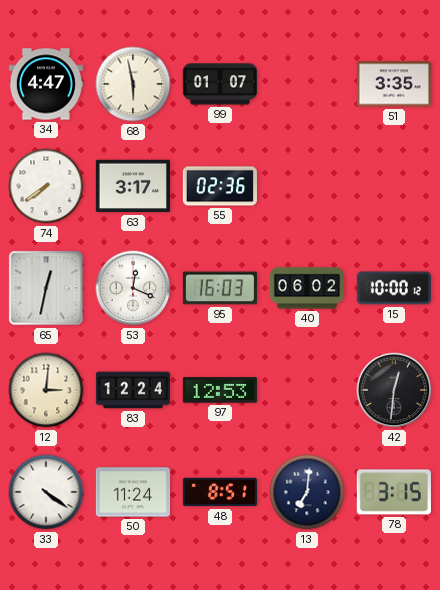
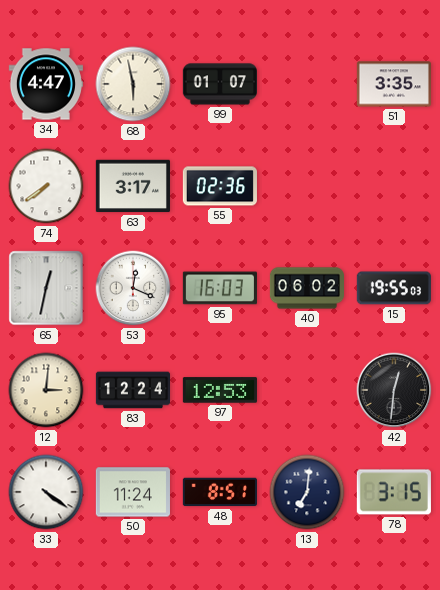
15: 10:00 -> 19:55
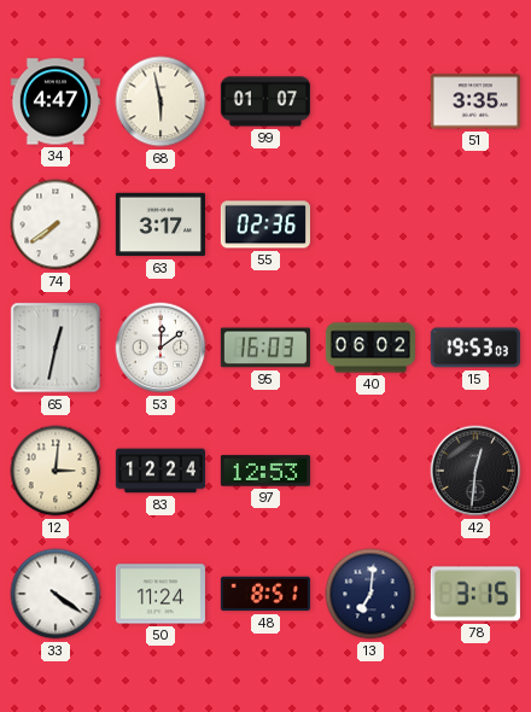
53: 12:19 -> 12:09
15: 19:55 -> 19:53
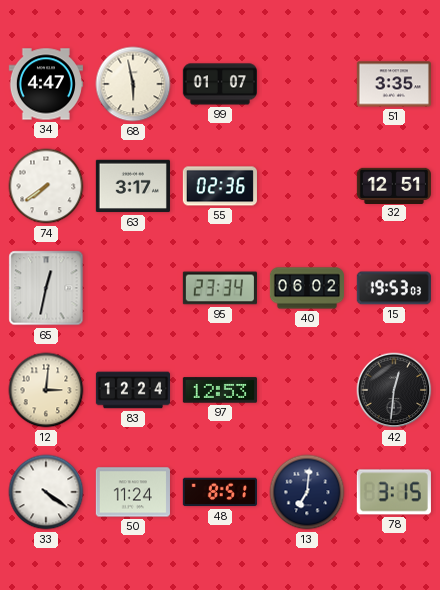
32: none -> 12:51
53: 12:09 -> none
95: 16:03 -> 23:34
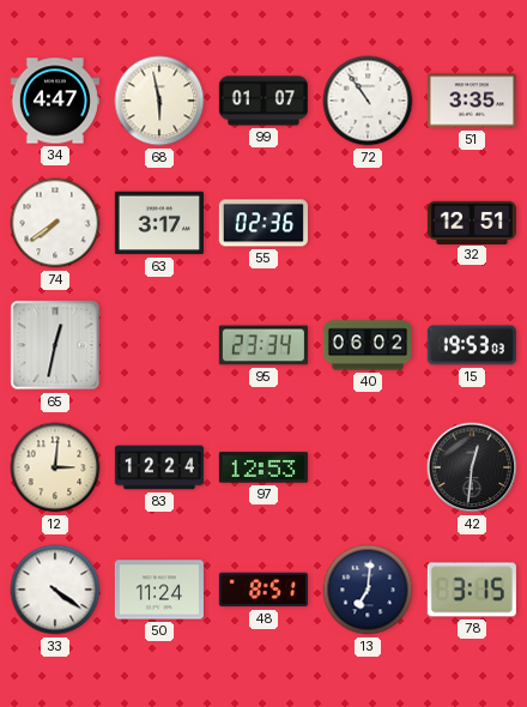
72: none -> 10:54
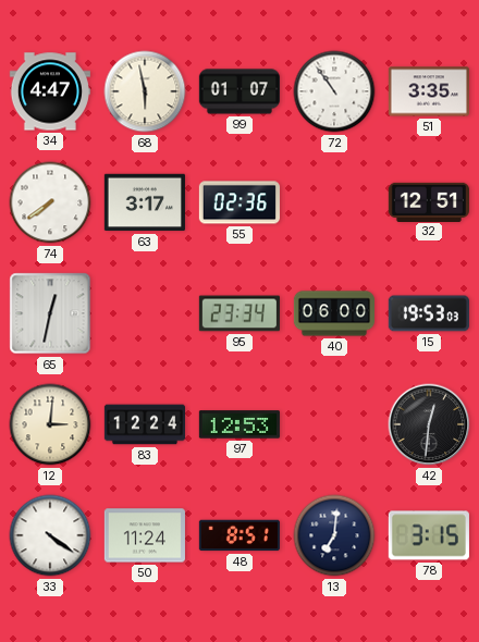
40: 06:02 -> 06:00
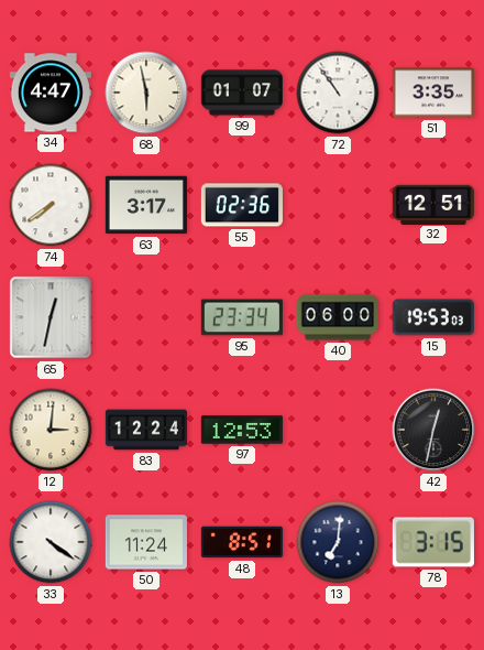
42: 12:31 -> 12:32
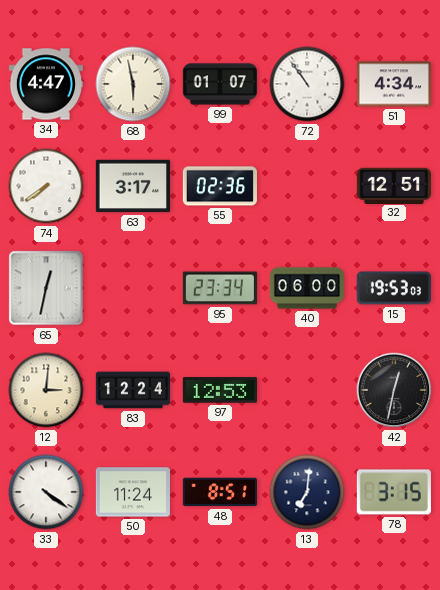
51: 3:35 -> 4:34
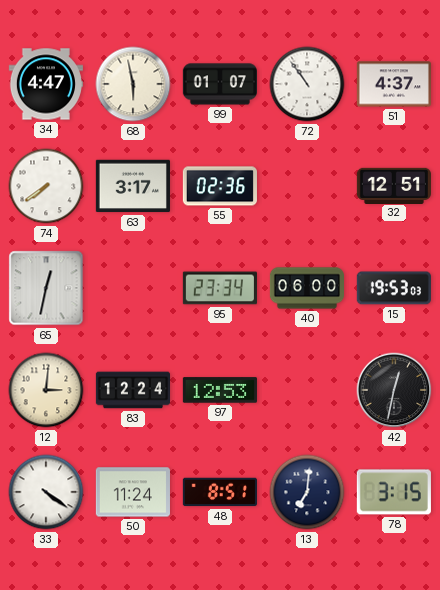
51: 4:34 -> 4:37
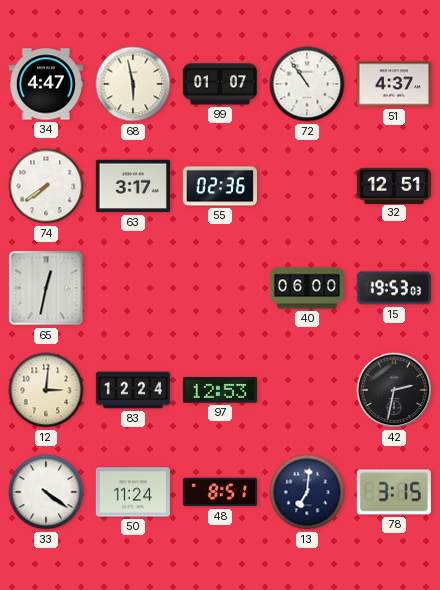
95: 23:34 -> none
42: 12:32 -> 2:32
